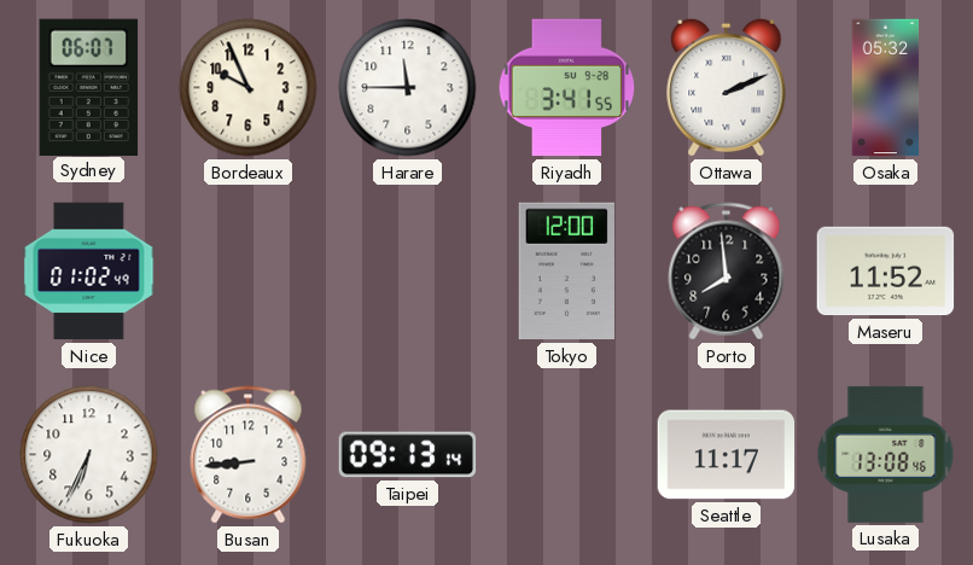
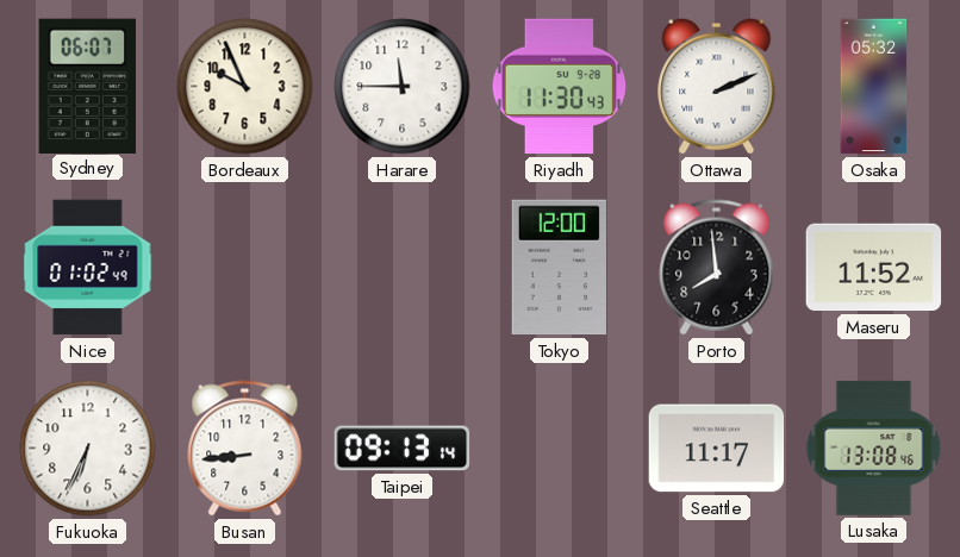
Riyadh: 3:41 -> 11:30
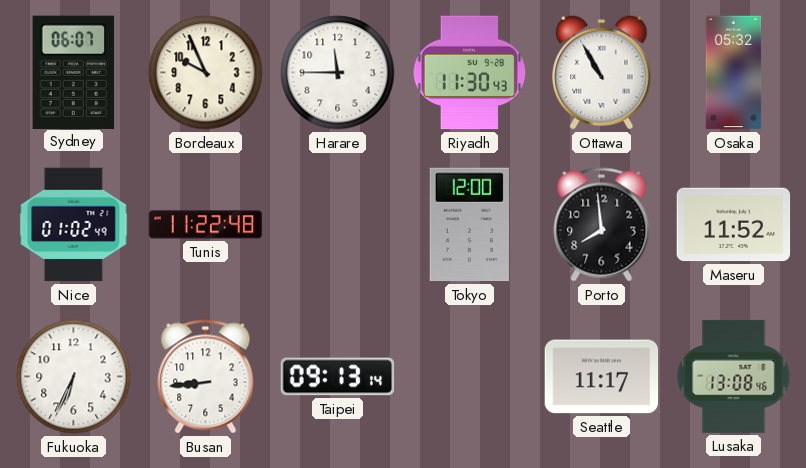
Ottawa: 2:11 -> 10:55
Tunis: none -> 11:22
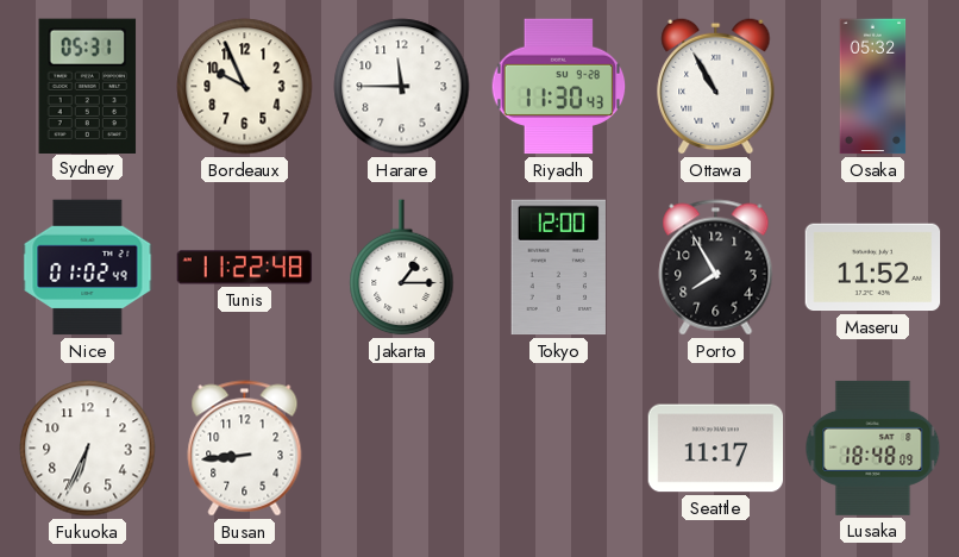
Sydney: 06:07 -> 05:31
Jakarta: none -> 1:15
Porto: 7:59 -> 7:55
Taipei: 09:13 -> none
Lusaka: 13:08 -> 18:48
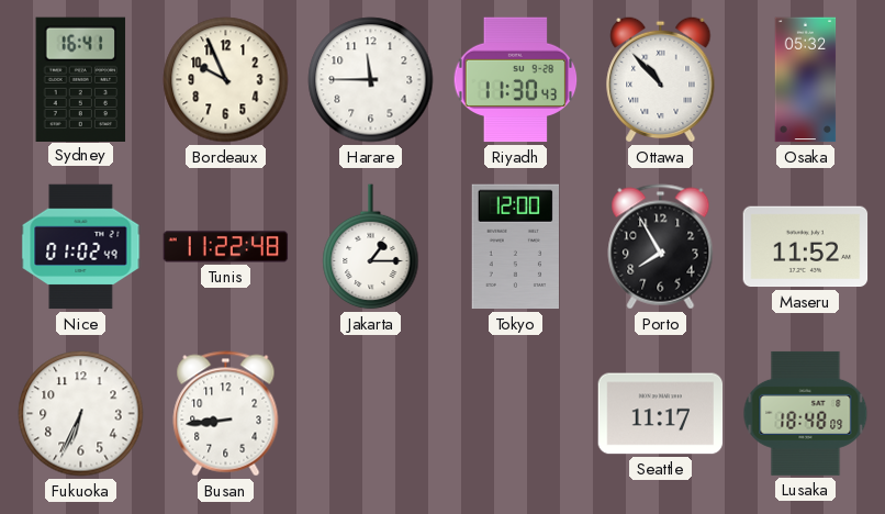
Sydney: 05:31 -> 16:41
Ottawa: 10:55 -> 10:53
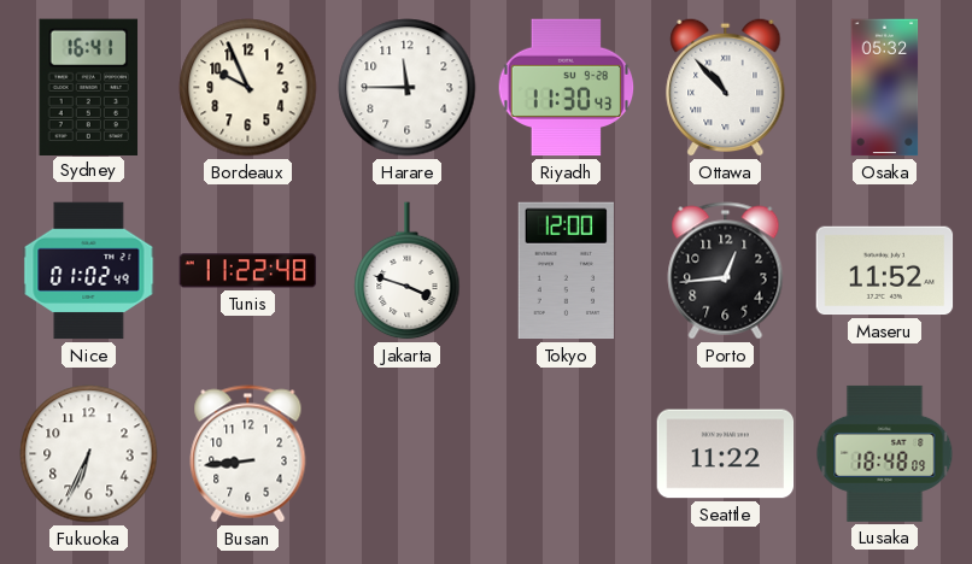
Jakarta: 1:15 -> 3:48
Porto: 7:55 -> 12:44
Seattle: 11:17 -> 11:22
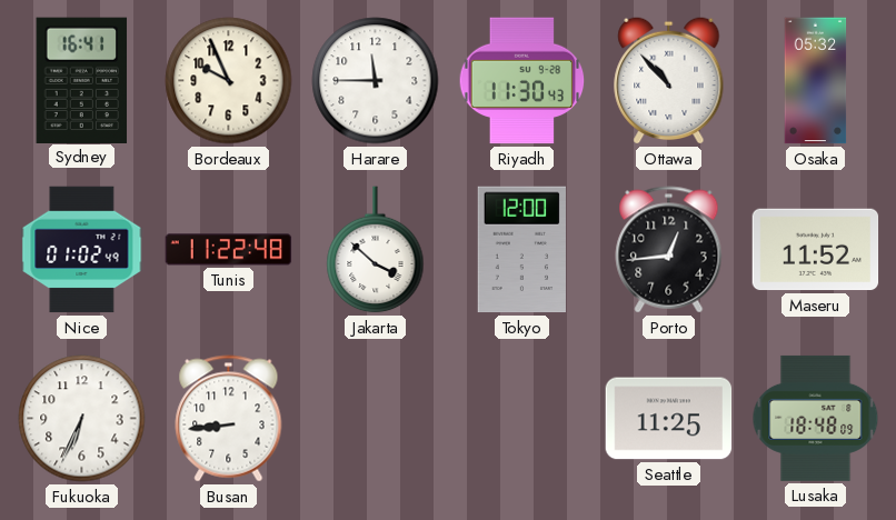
Jakarta: 3:48 -> 3:52
Seattle: 11:22 -> 11:25
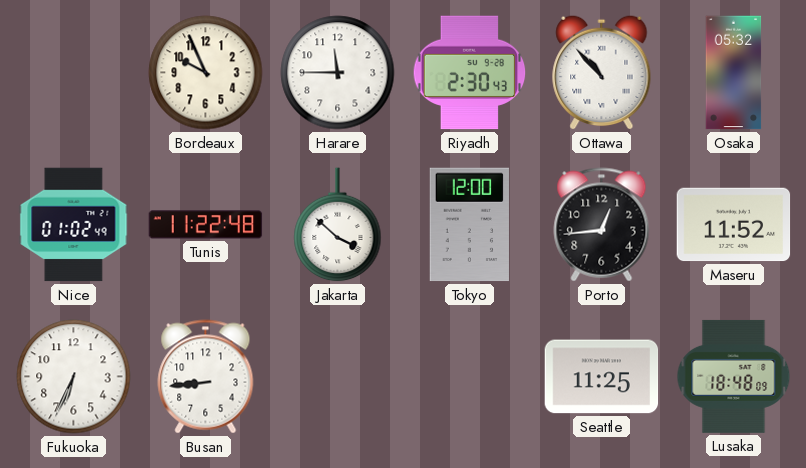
Sydney: 16:41 -> none
Riyadh: 11:30 -> 2:30
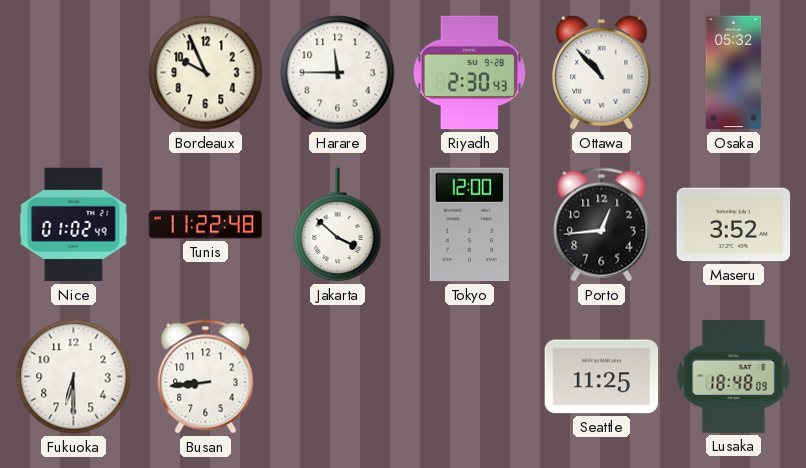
Maseru: 11:52 -> 3:52
Fukuoka: 6:34 -> 6:30
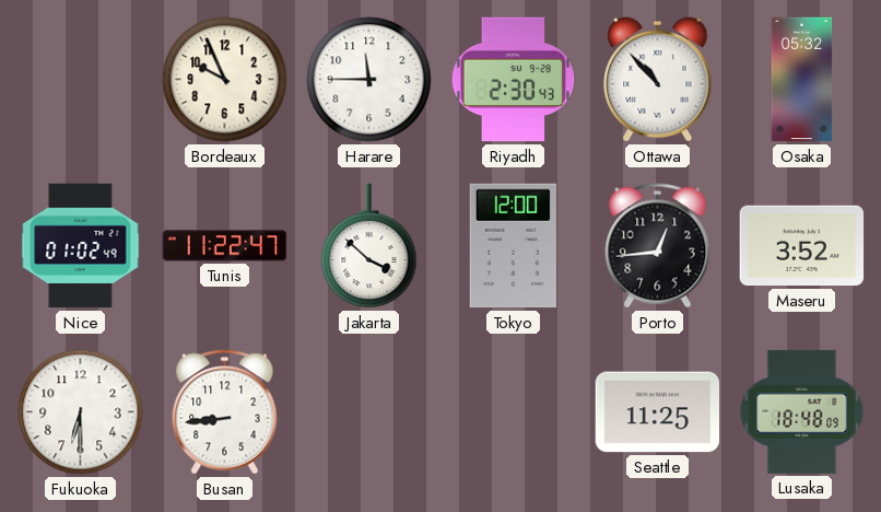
Tunis: 11:22:48 -> 11:22:47
